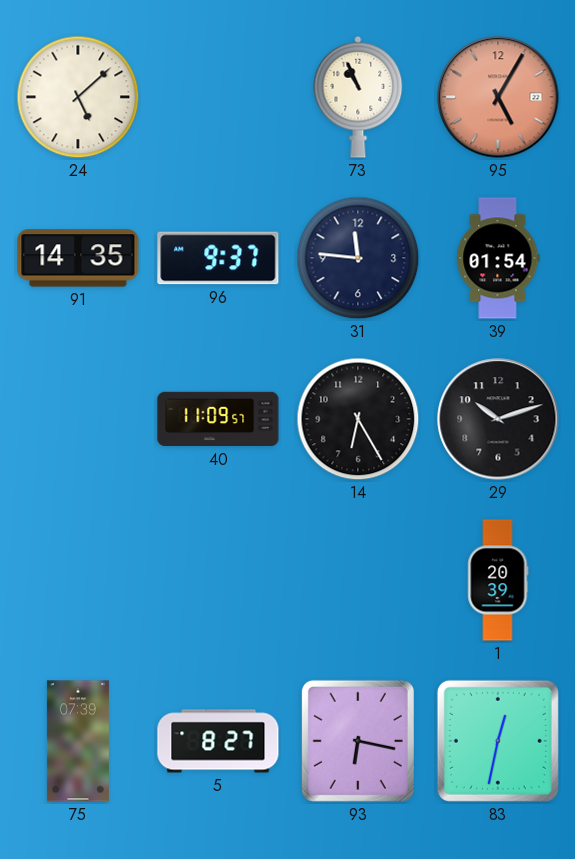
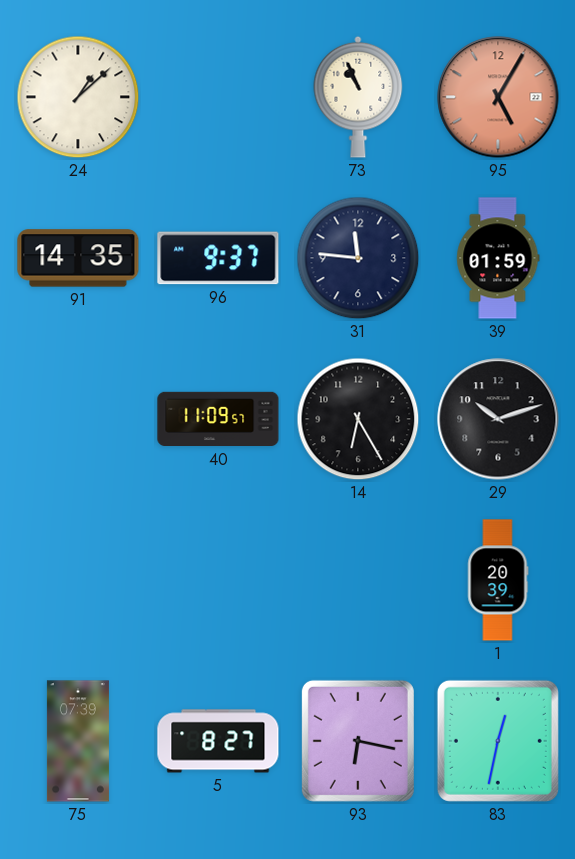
24: 5:08 -> 1:08
39: 01:54 -> 01:59
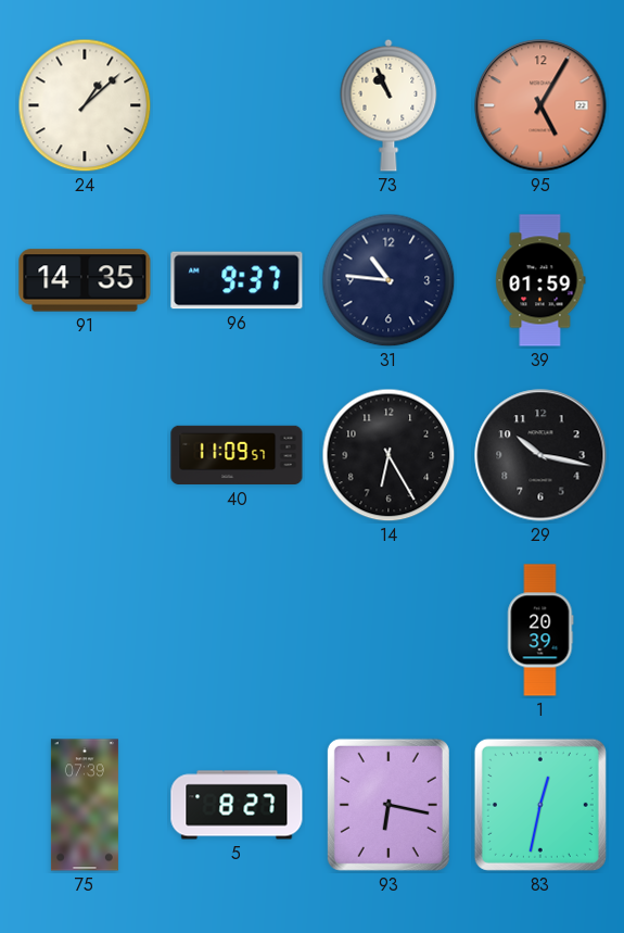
31: 11:46 -> 10:46
29: 10:12 -> 10:17
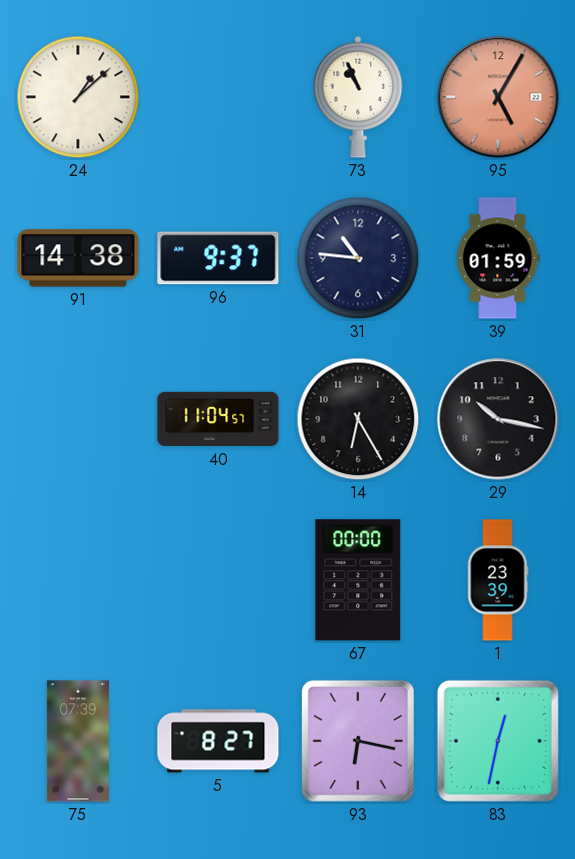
91: 14:35 -> 14:38
40: 11:09 -> 11:04
67: none -> 00:00
1: 20:39 -> 23:39
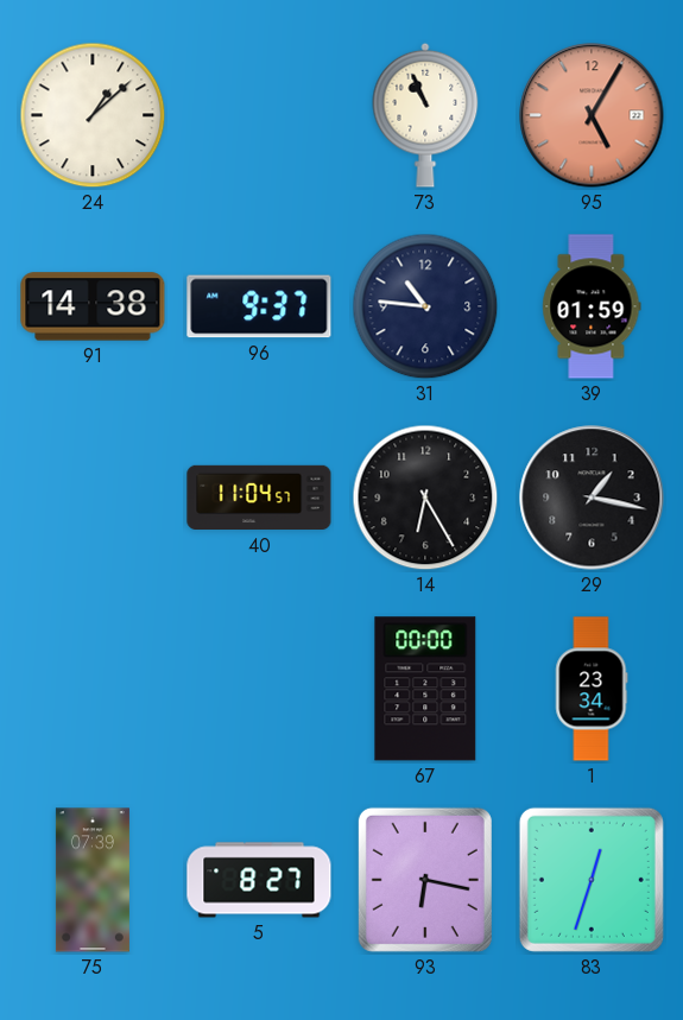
29: 10:17 -> 1:17
1: 23:39 -> 23:34
83: 12:32 -> 12:33
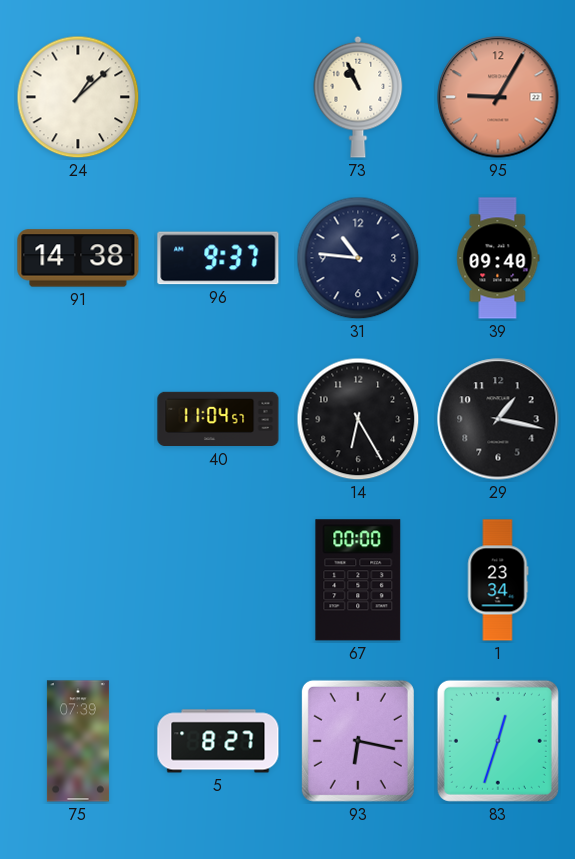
95: 5:05 -> 9:05
39: 01:59 -> 09:40
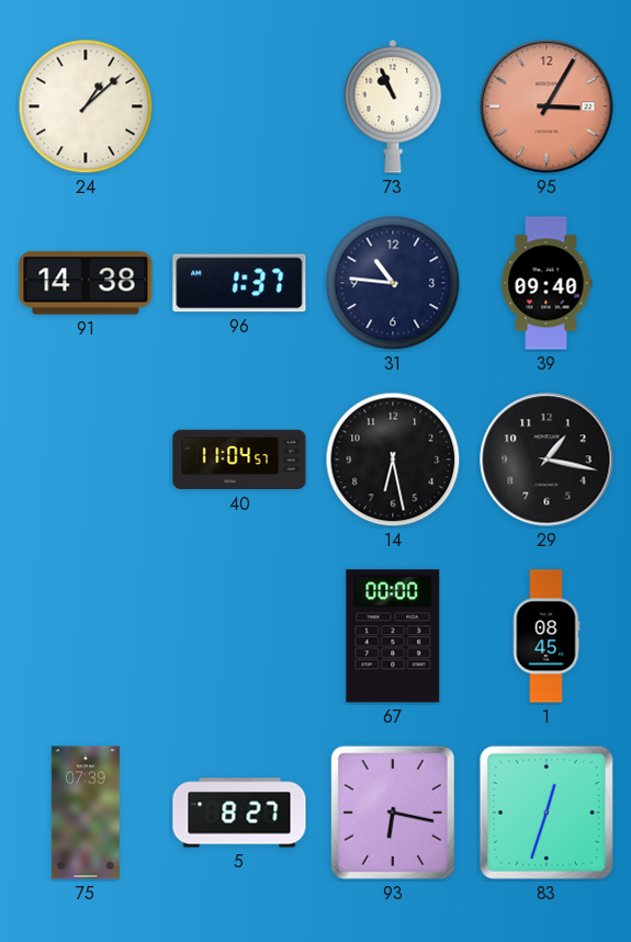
95: 9:05 -> 3:05
96: 9:37 -> 1:37
14: 6:25 -> 6:28
1: 23:34 -> 08:45
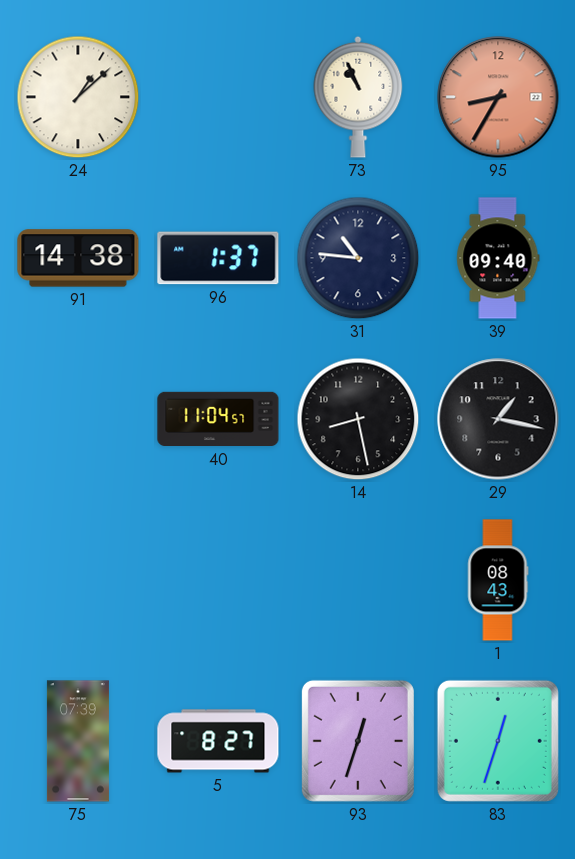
95: 3:05 -> 8:35
14: 6:28 -> 8:28
67: 00:00 -> none
1: 08:45 -> 08:43
93: 6:17 -> 12:33
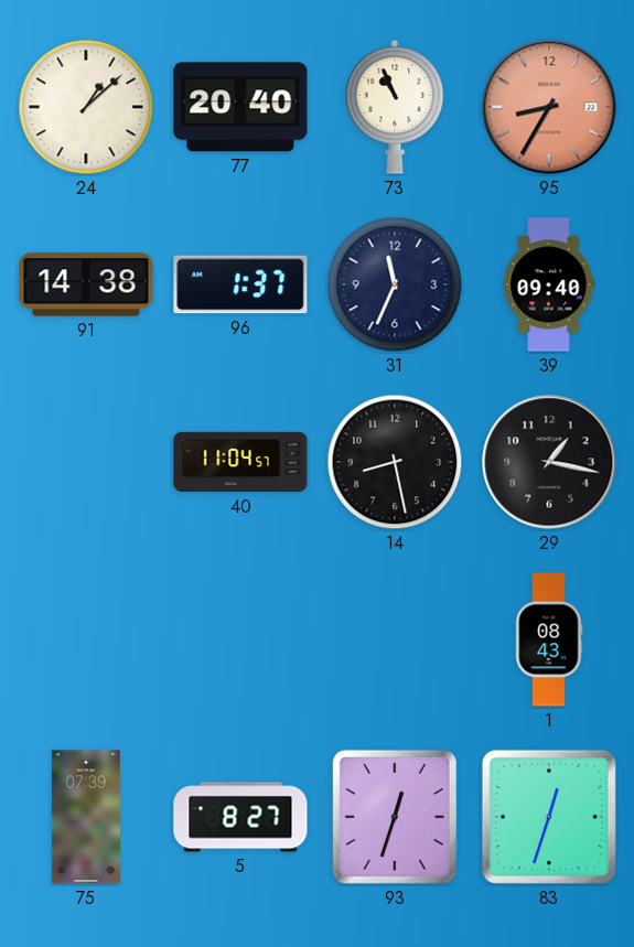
77: none -> 20:40
31: 10:46 -> 11:34
